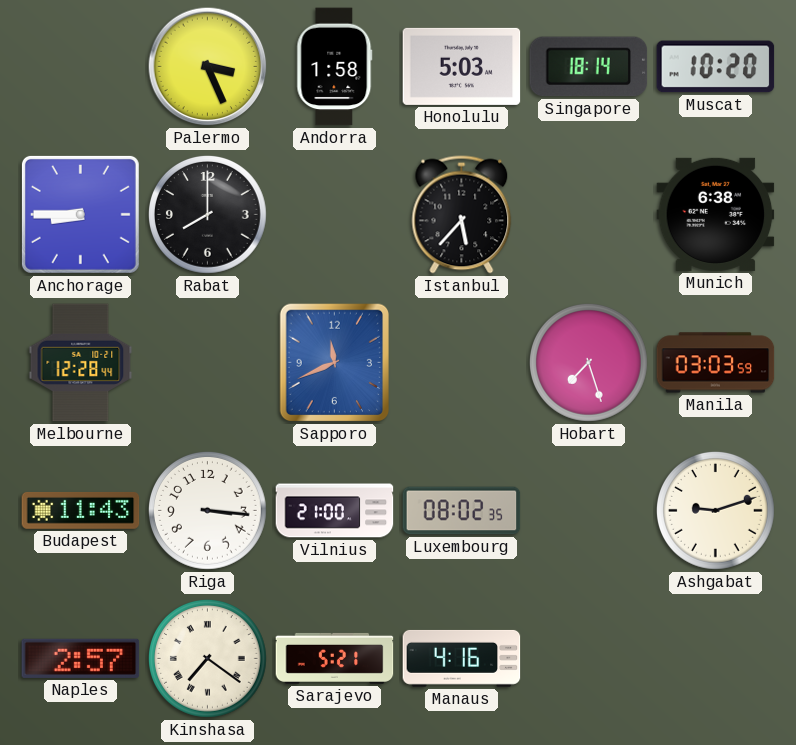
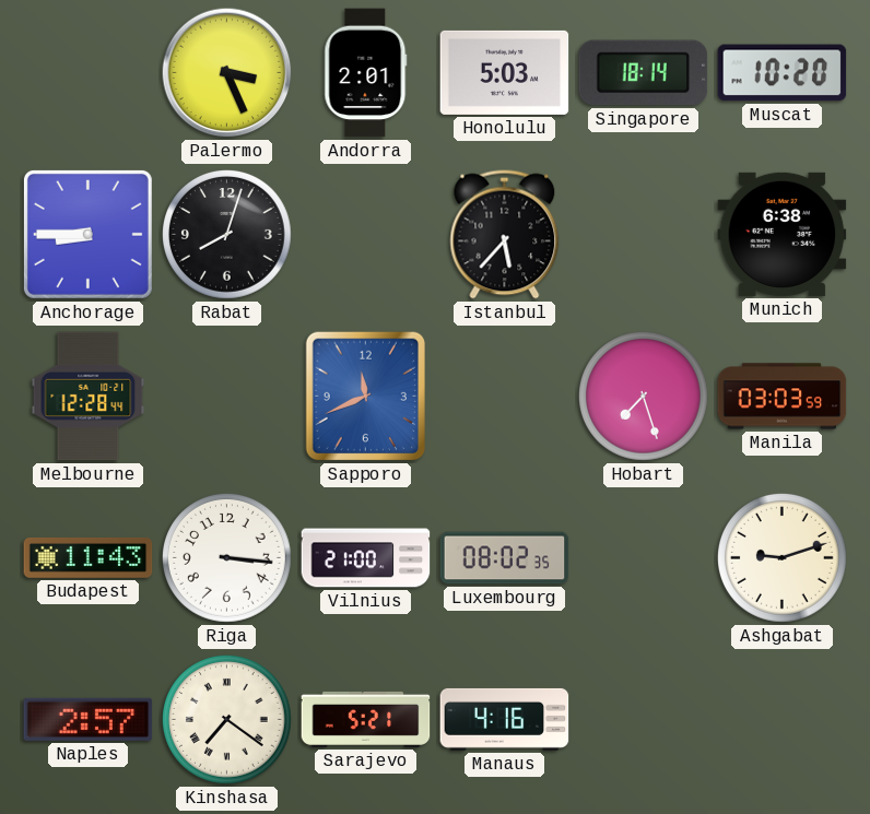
Andorra: 1:58 -> 2:01
Rabat: 8:00 -> 8:03
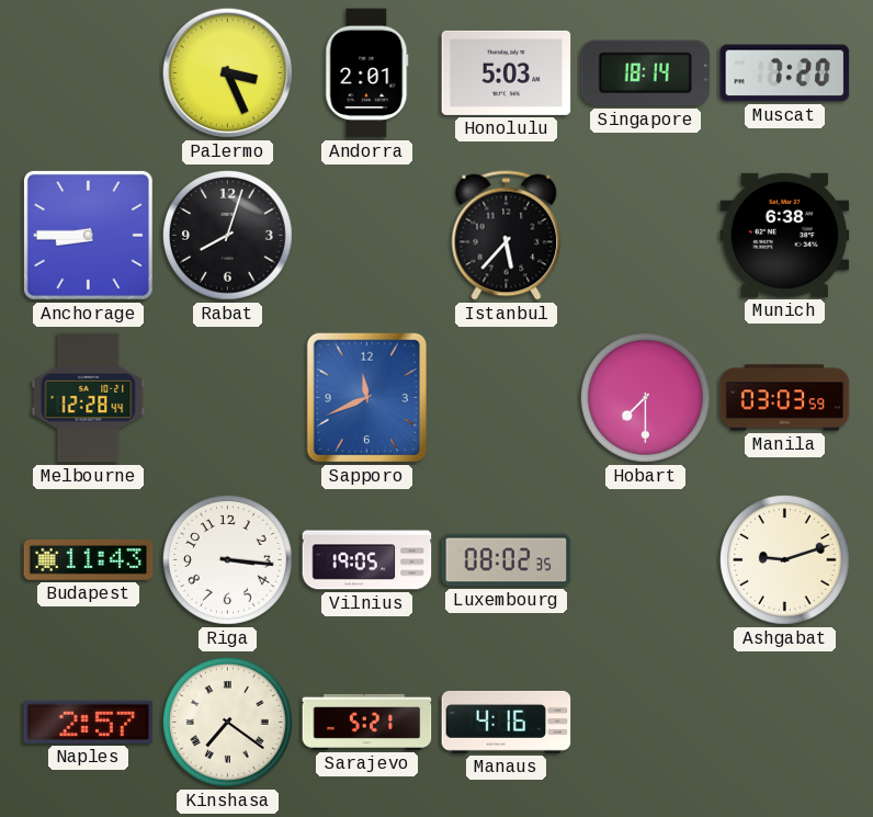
Muscat: 10:20 -> 7:20
Hobart: 7:27 -> 7:30
Vilnius: 21:00 -> 19:05
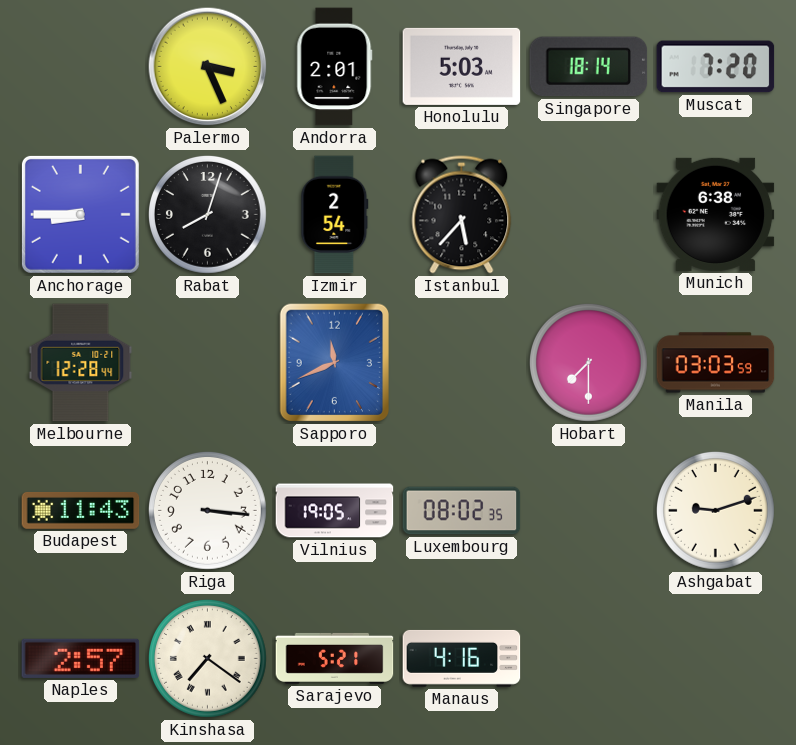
Izmir: none -> 2:54
